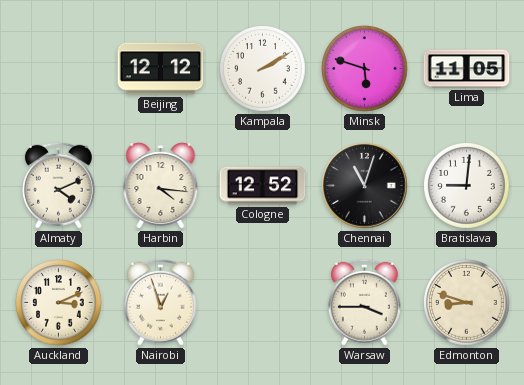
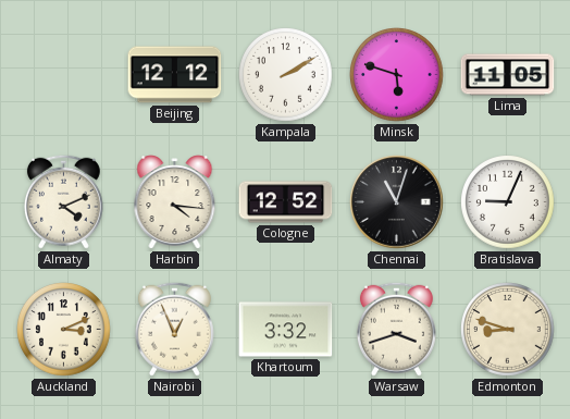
Bratislava: 9:01 -> 9:04
Nairobi: 12:57 -> 12:56
Khartoum: none -> 3:32
Warsaw: 3:45 -> 3:42
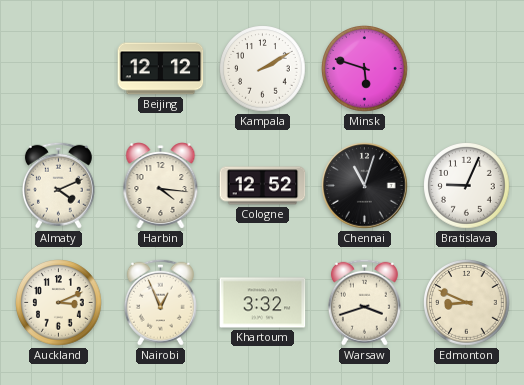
Lima: 11:05 -> none
Edmonton: 8:48 -> 8:49
